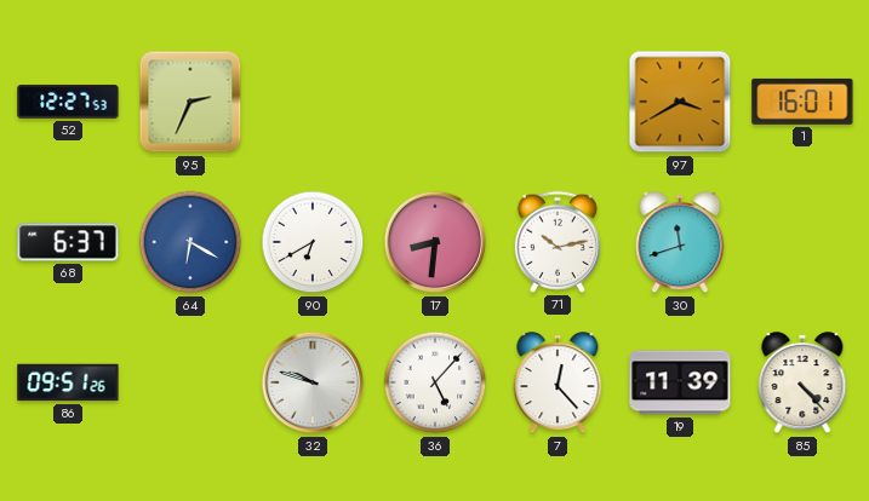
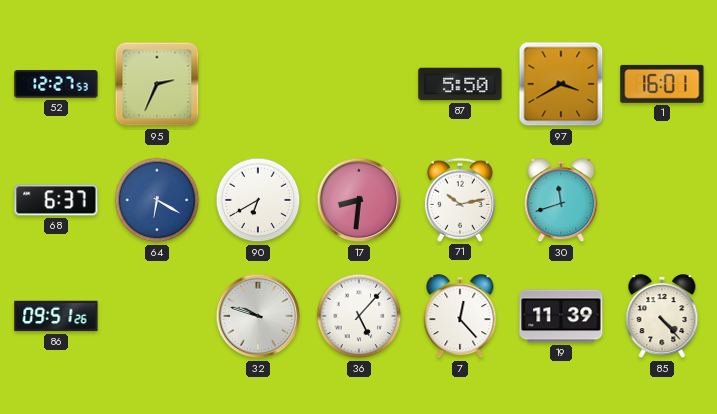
87: none -> 5:50
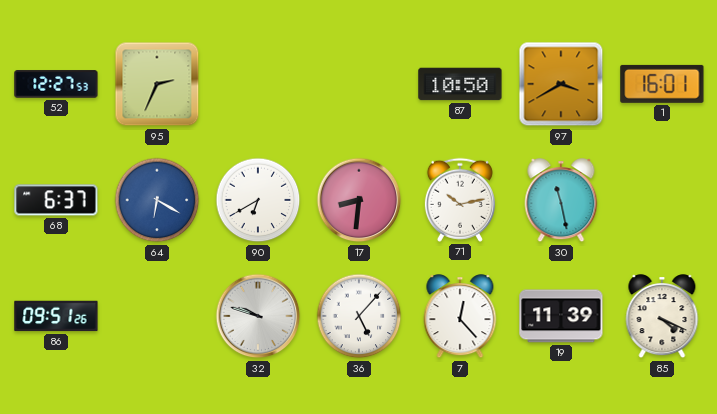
87: 5:50 -> 10:50
30: 11:42 -> 11:28
85: 4:23 -> 4:19
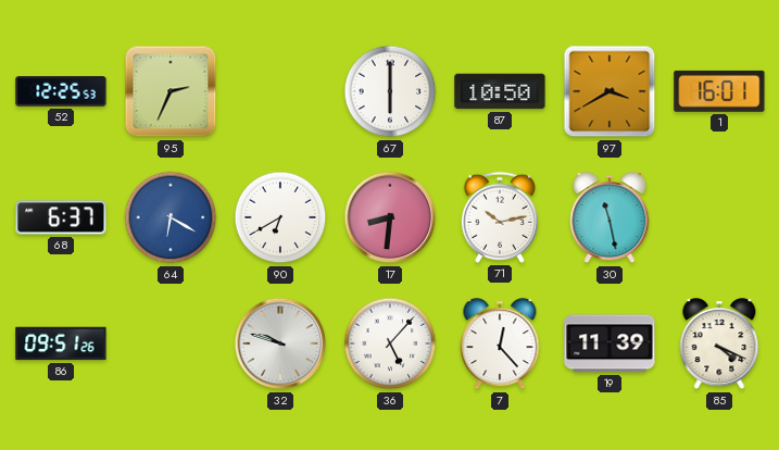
52: 12:27 -> 12:25
67: none -> 6:00
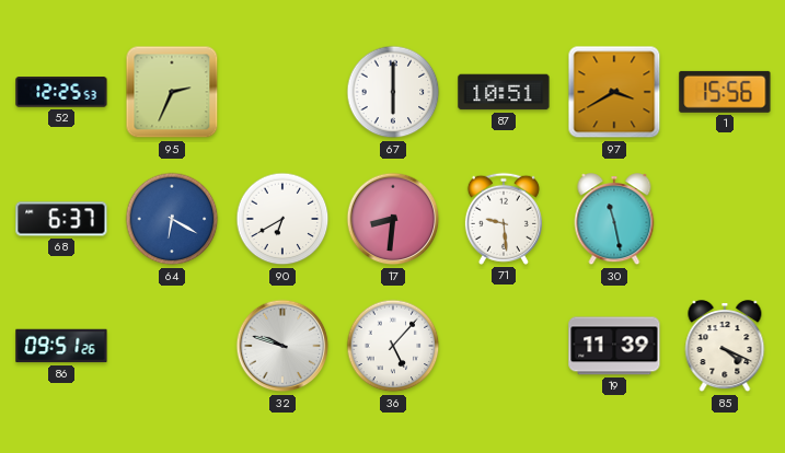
87: 10:50 -> 10:51
1: 16:01 -> 15:56
71: 10:13 -> 9:29
7: 12:23 -> none
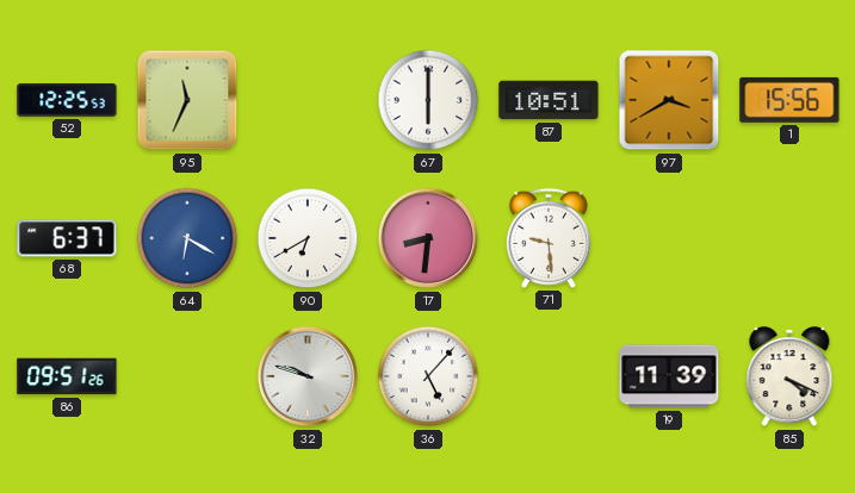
95: 2:34 -> 11:34
30: 11:28 -> none
